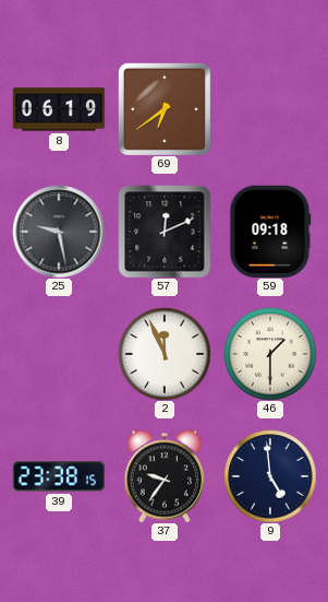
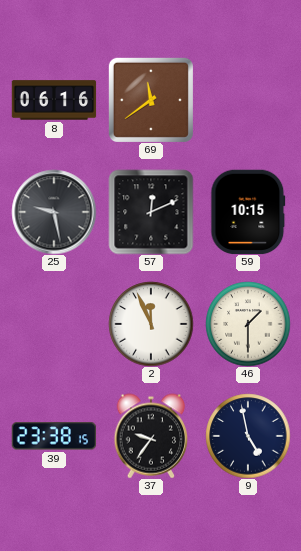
8: 06:19 -> 06:16
69: 6:39 -> 11:39
59: 09:18 -> 10:15
9: 4:59 -> 4:58
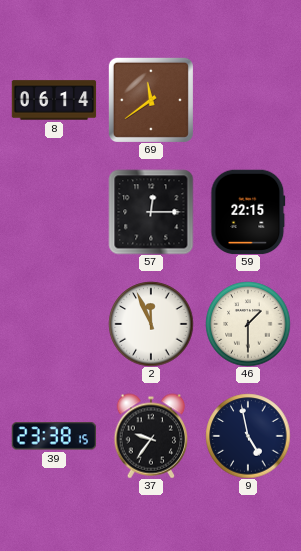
8: 06:16 -> 06:14
25: 9:28 -> none
57: 12:11 -> 12:15
59: 10:15 -> 22:15
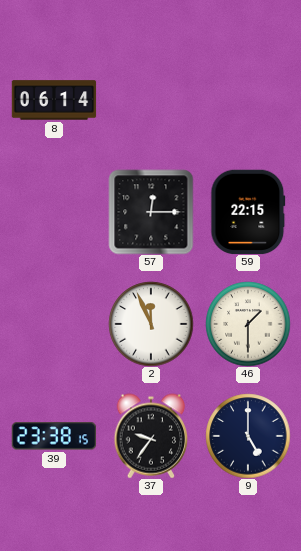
69: 11:39 -> none
9: 4:58 -> 5:00
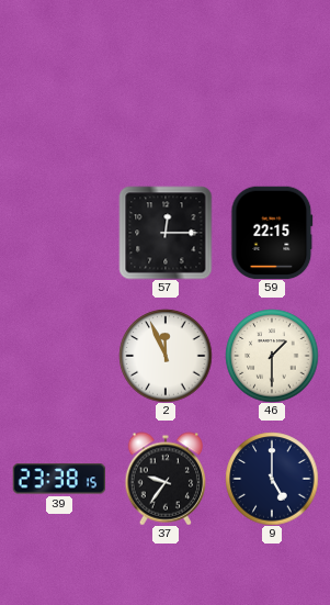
8: 06:14 -> none
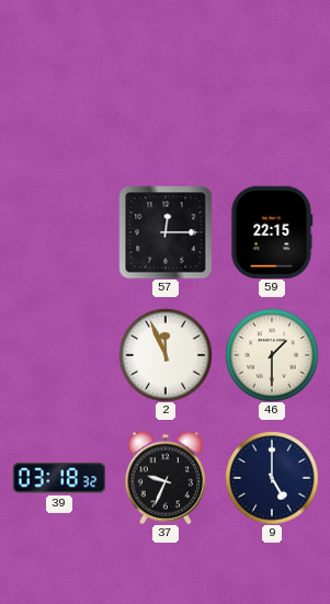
39: 23:38 -> 03:18
37: 9:36 -> 9:34
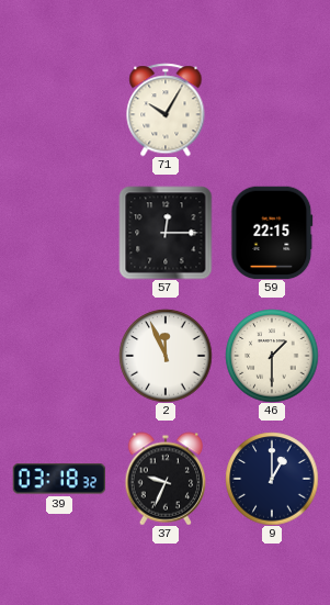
71: none -> 10:05
9: 5:00 -> 1:00
